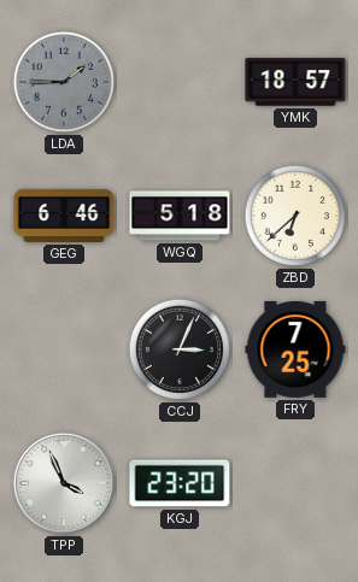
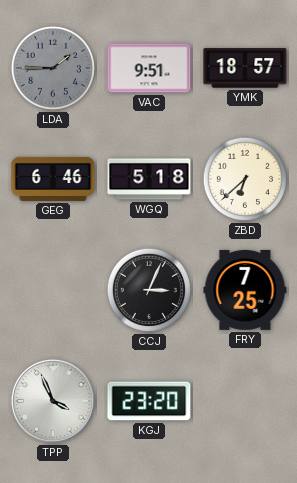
VAC: none -> 9:51
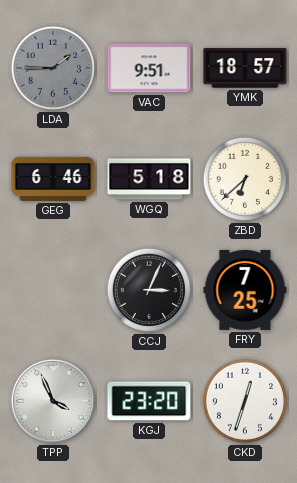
CKD: none -> 12:33
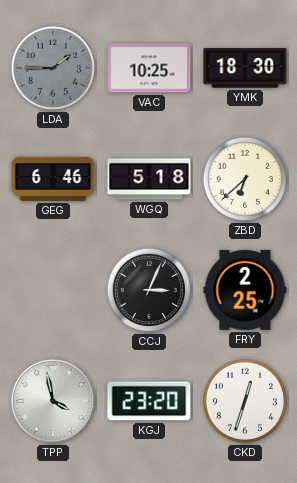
VAC: 9:51 -> 10:25
YMK: 18:57 -> 18:30
FRY: 7:25 -> 2:25
TPP: 3:56 -> 3:58
